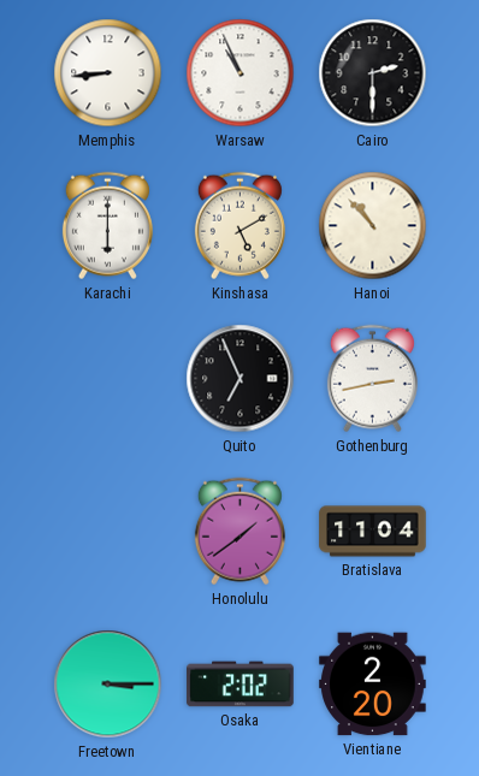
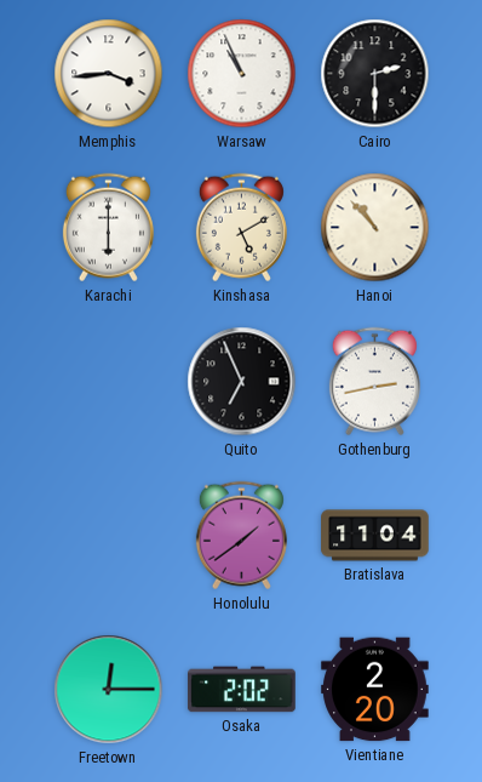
Memphis: 8:44 -> 3:44
Freetown: 3:15 -> 12:15
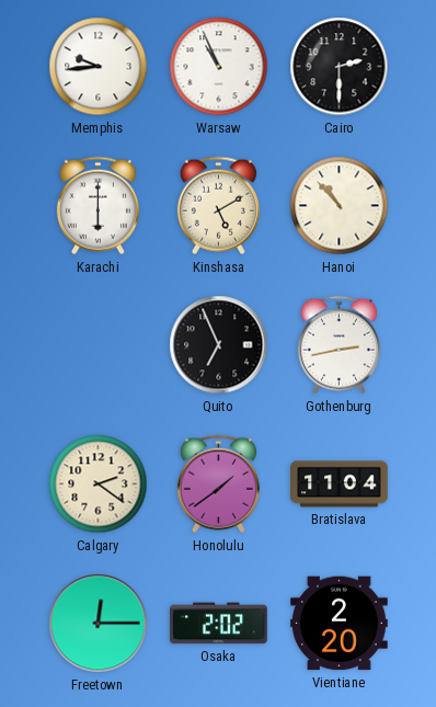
Memphis: 3:44 -> 9:44
Calgary: none -> 2:21
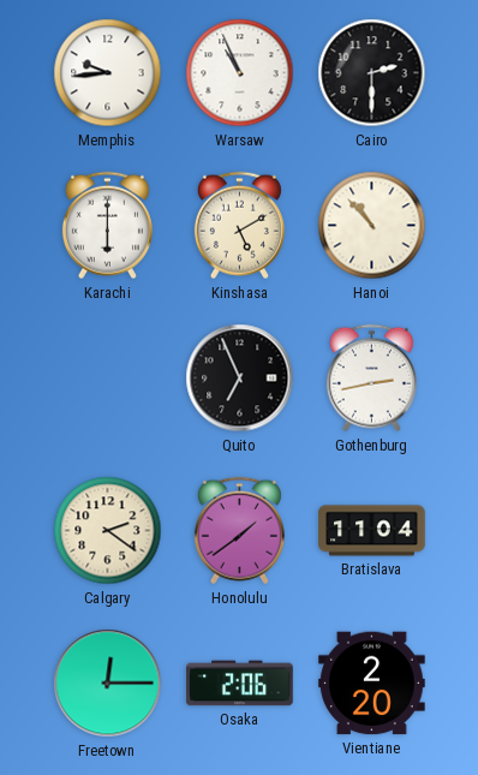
Osaka: 2:02 -> 2:06
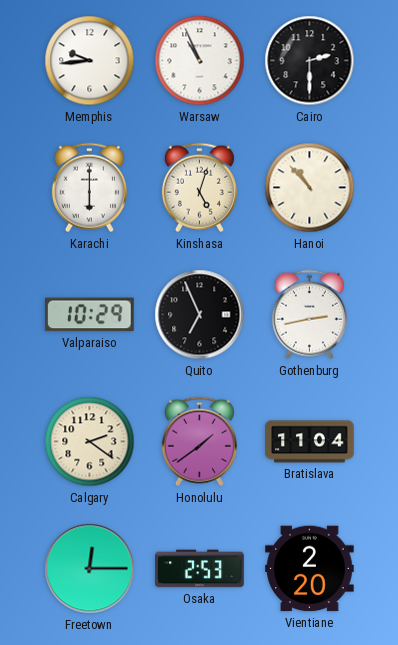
Kinshasa: 5:10 -> 5:03
Valparaiso: none -> 10:29
Osaka: 2:06 -> 2:53
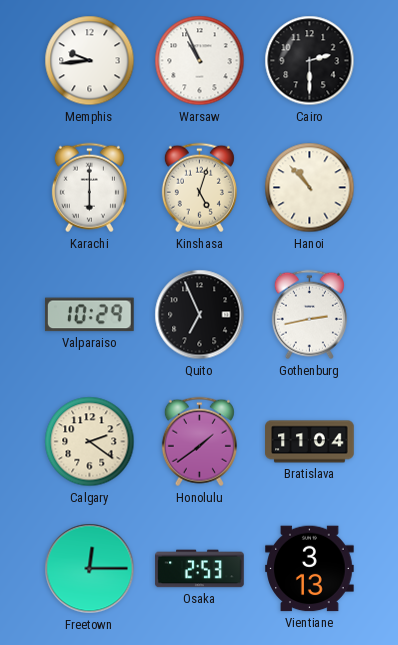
Vientiane: 2:20 -> 3:13
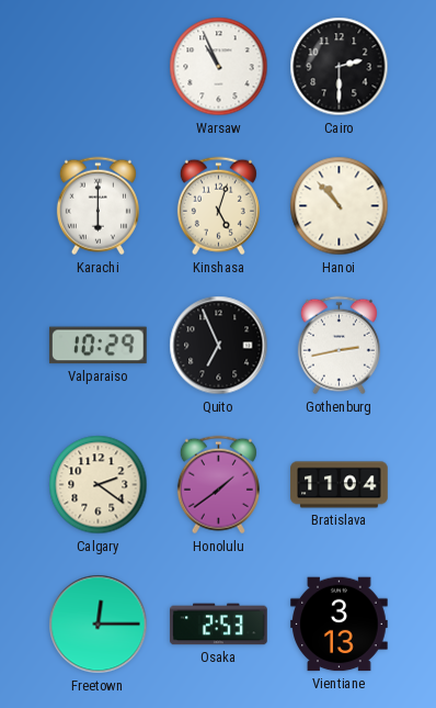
Memphis: 9:44 -> none
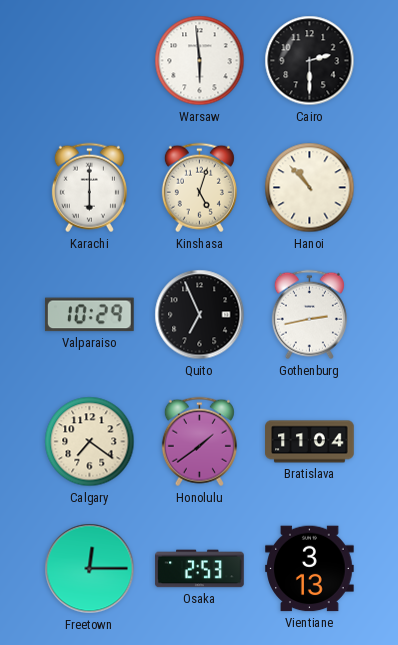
Warsaw: 10:56 -> 5:59
Calgary: 2:21 -> 7:21
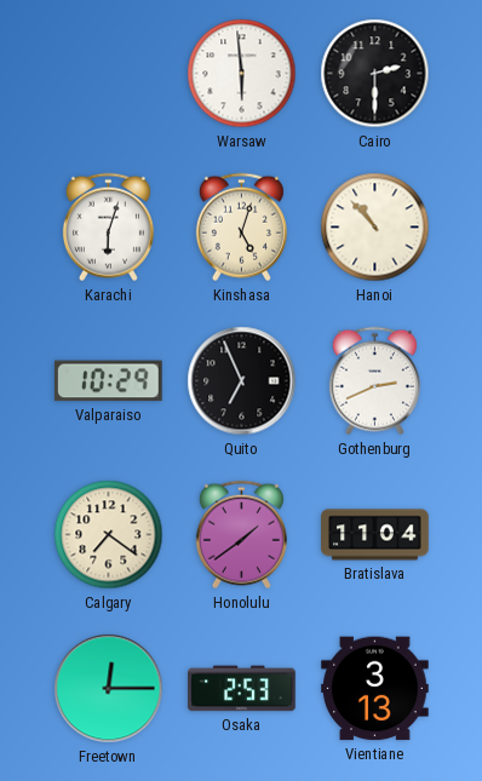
Karachi: 6:00 -> 6:03
Gothenburg: 2:43 -> 2:41
